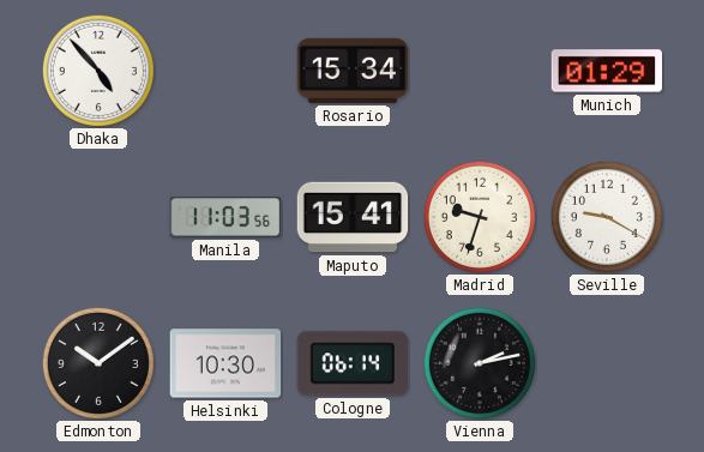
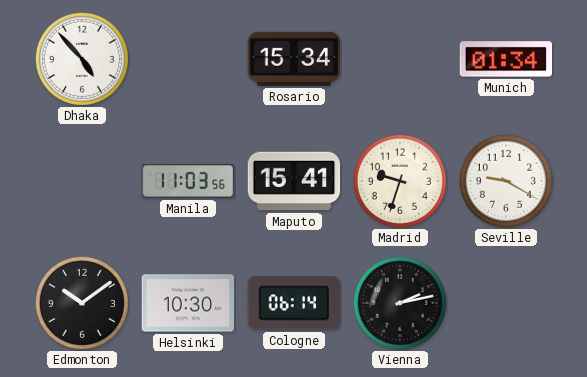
Munich: 01:29 -> 01:34
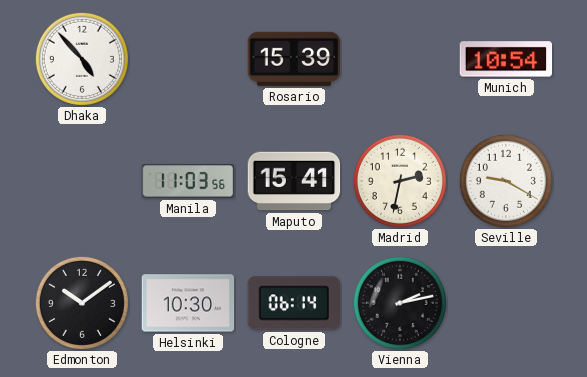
Rosario: 15:34 -> 15:39
Munich: 01:34 -> 10:54
Madrid: 9:33 -> 2:32
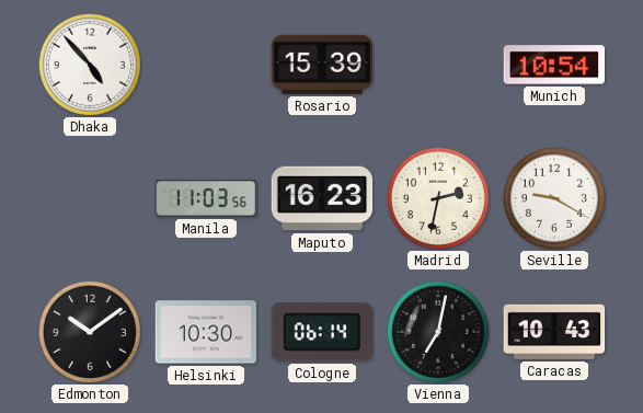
Maputo: 15:41 -> 16:23
Vienna: 2:13 -> 7:02
Caracas: none -> 10:43
